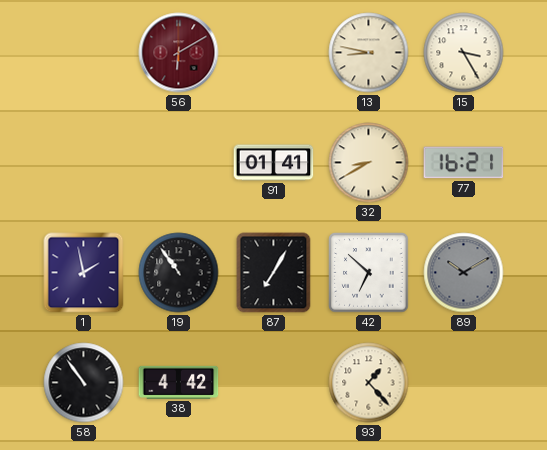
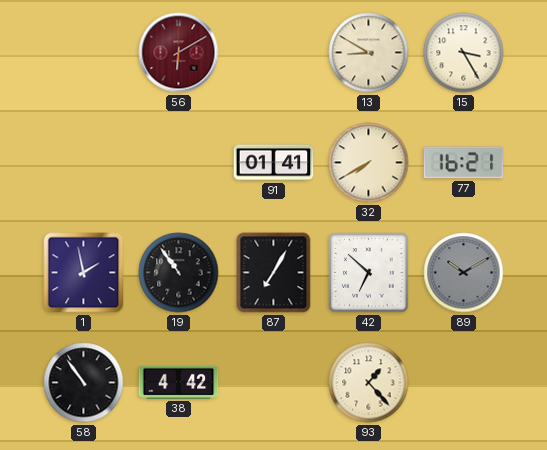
13: 8:47 -> 8:50
32: 8:40 -> 7:40
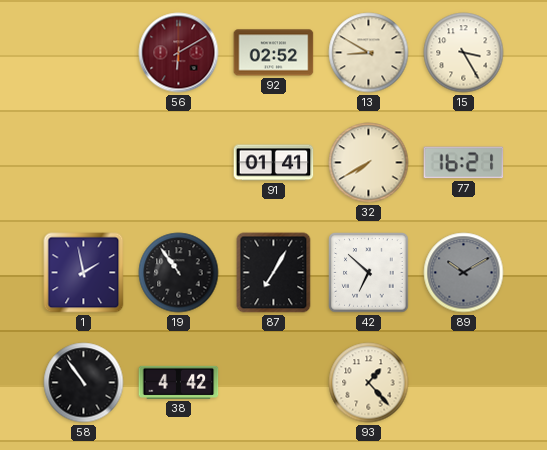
92: none -> 02:52
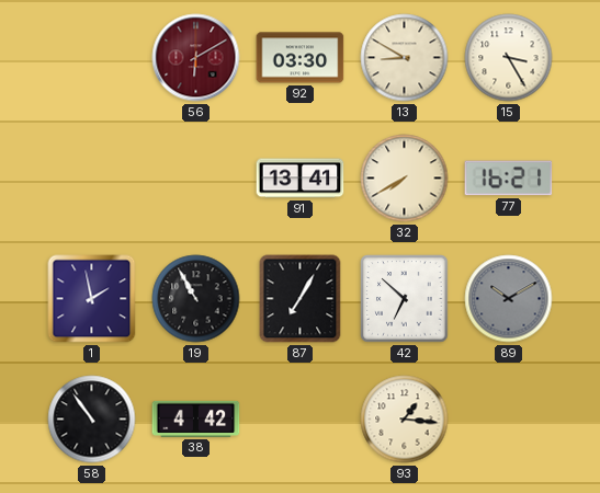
92: 02:52 -> 03:30
91: 01:41 -> 13:41
19: 10:54 -> 10:55
93: 1:23 -> 1:16
